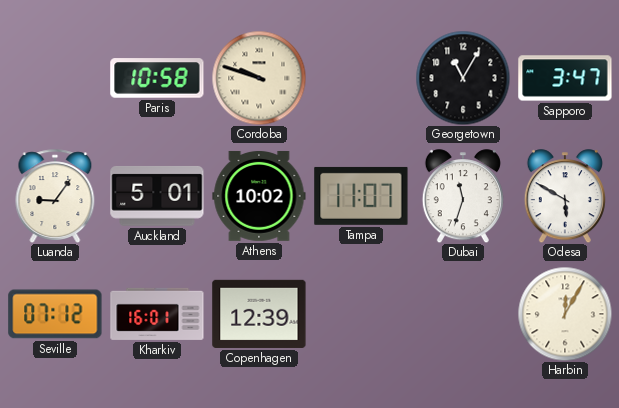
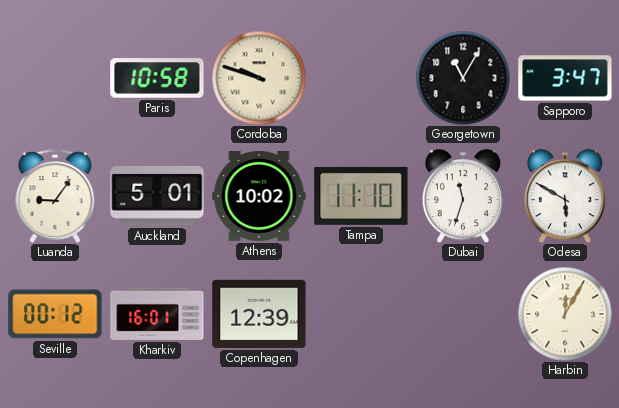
Tampa: 11:07 -> 11:10
Seville: 07:12 -> 00:12
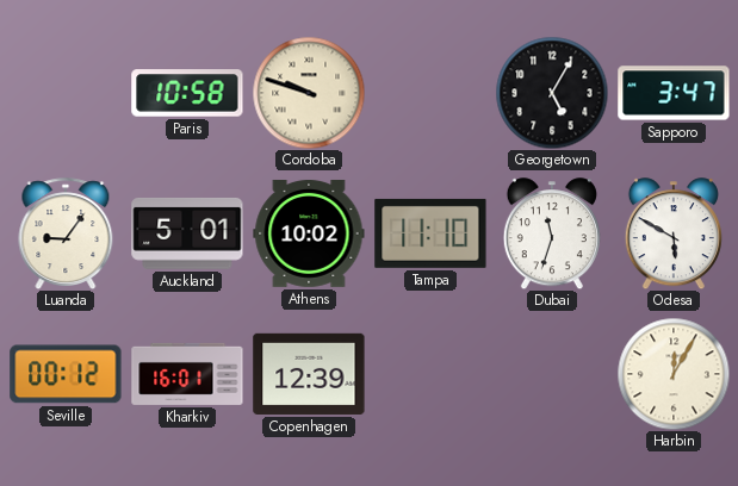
Georgetown: 11:05 -> 5:05
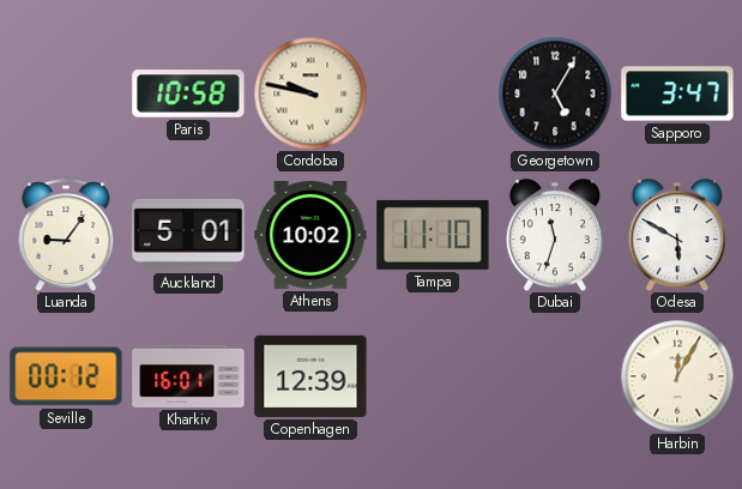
Cordoba: 9:48 -> 9:47
